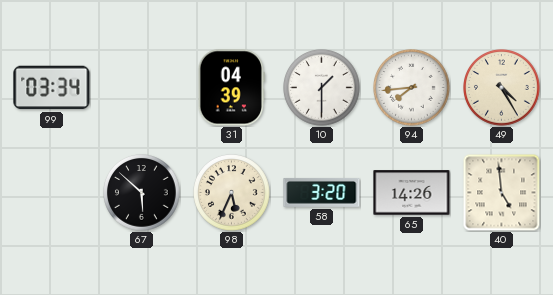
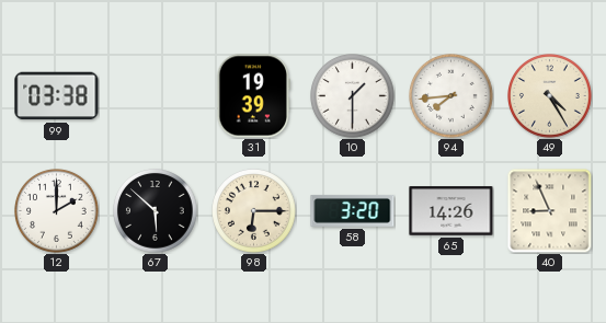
99: 03:34 -> 03:38
31: 04:39 -> 19:39
12: none -> 2:00
98: 5:34 -> 6:15
40: 4:59 -> 8:56
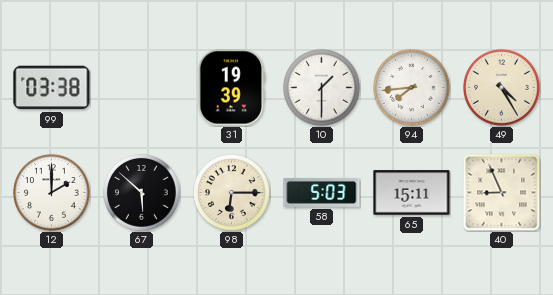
58: 3:20 -> 5:03
65: 14:26 -> 15:11
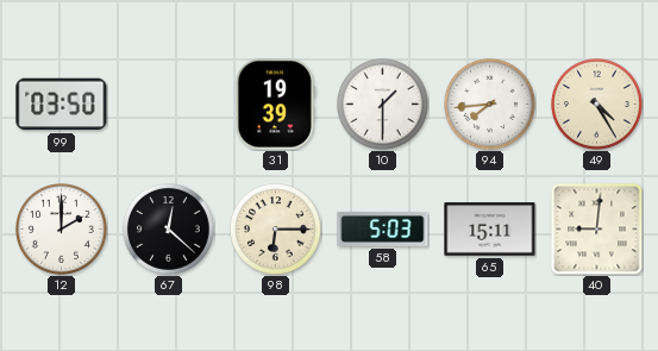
99: 03:38 -> 03:50
67: 5:52 -> 12:22
40: 8:56 -> 9:01
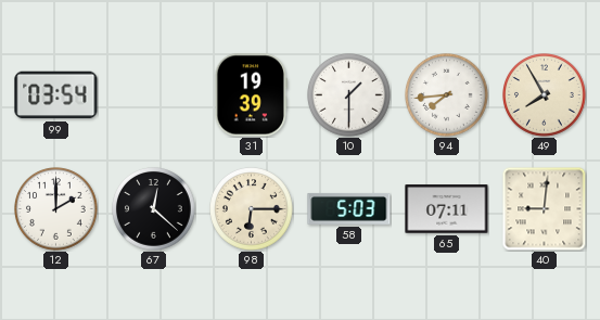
99: 03:50 -> 03:54
49: 4:25 -> 7:55
65: 15:11 -> 07:11
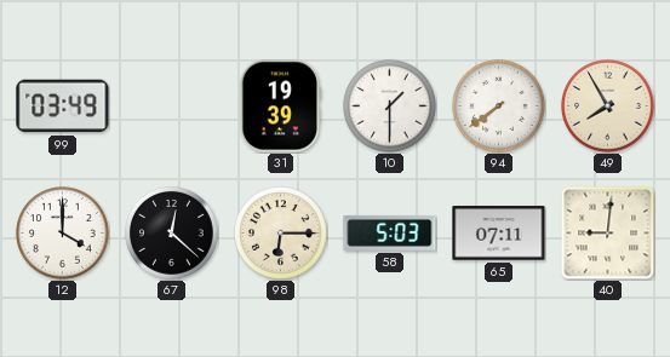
99: 03:54 -> 03:49
94: 7:44 -> 7:39
12: 2:00 -> 4:00
